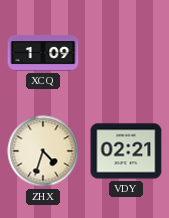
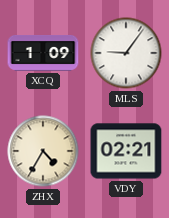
MLS: none -> 9:06
ZHX: 4:33 -> 4:35
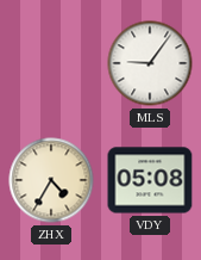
XCQ: 1:09 -> none
VDY: 02:21 -> 05:08
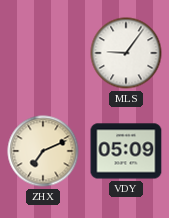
ZHX: 4:35 -> 7:11
VDY: 05:08 -> 05:09
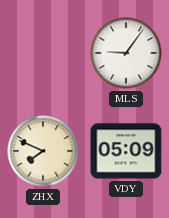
ZHX: 7:11 -> 7:49
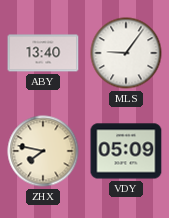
ABY: none -> 13:40
ZHX: 7:49 -> 7:47
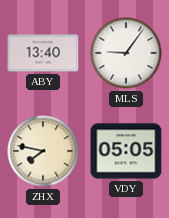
VDY: 05:09 -> 05:05
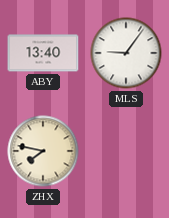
VDY: 05:05 -> none
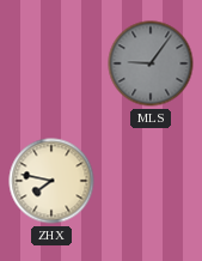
ABY: 13:40 -> none
MLS dial: white -> grey
